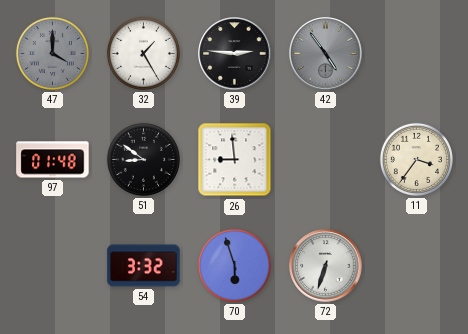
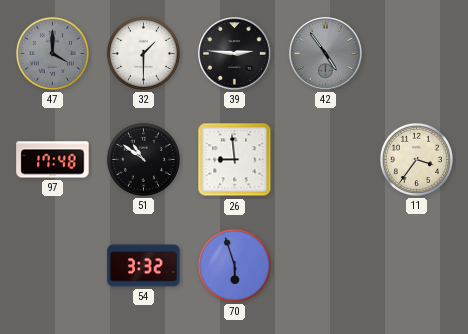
32: 1:25 -> 1:30
97: 01:48 -> 17:48
51: 8:51 -> 10:51
72: 6:33 -> none
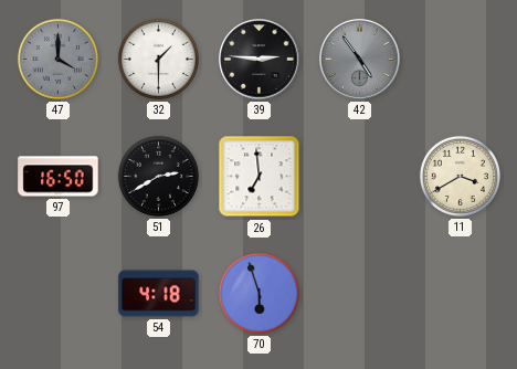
97: 17:48 -> 16:50
51: 10:51 -> 2:40
26: 8:59 -> 6:59
11: 3:36 -> 3:40
54: 3:32 -> 4:18
